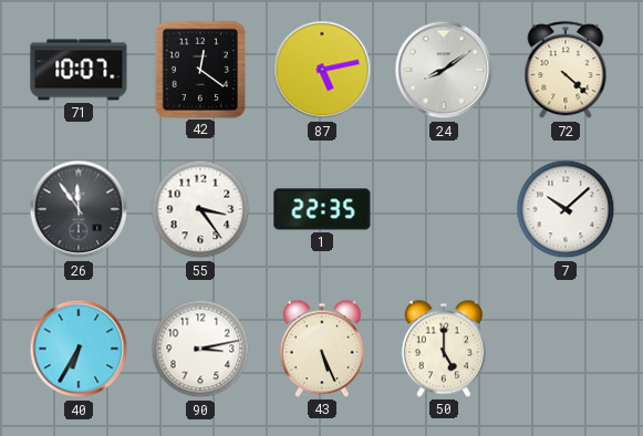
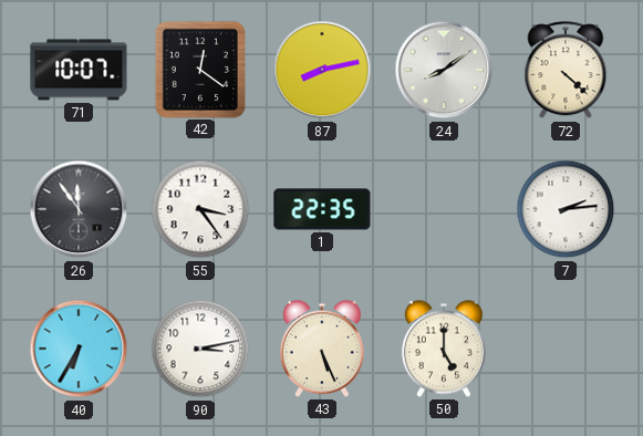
87: 5:13 -> 8:13
7: 10:08 -> 2:14
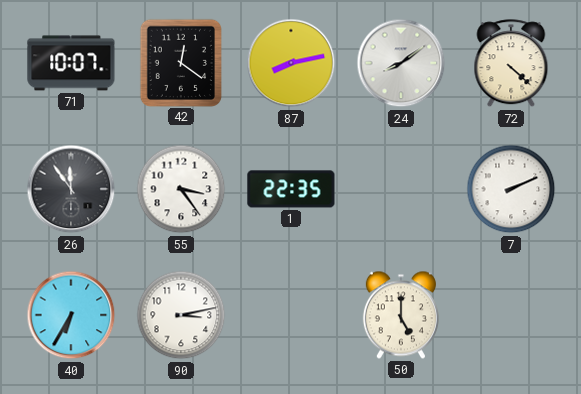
7: 2:14 -> 2:11
43: 5:26 -> none
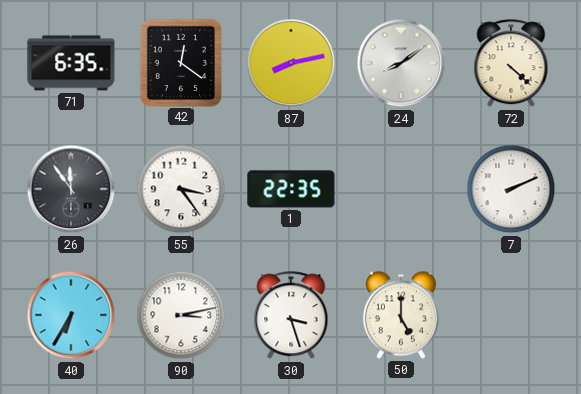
71: 10:07 -> 6:35
30: none -> 3:27
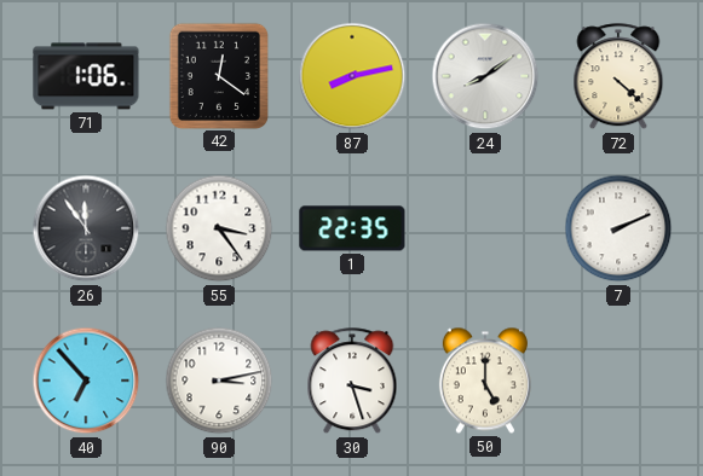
71: 6:35 -> 1:06
40: 6:35 -> 6:53
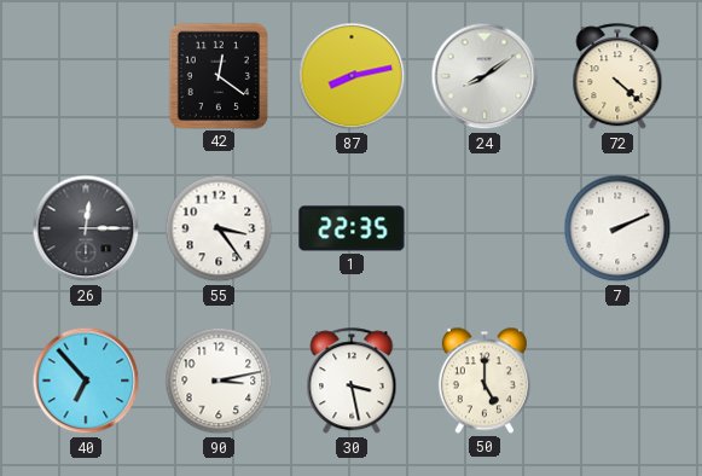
71: 1:06 -> none
26: 11:54 -> 12:15
30: 3:27 -> 3:28
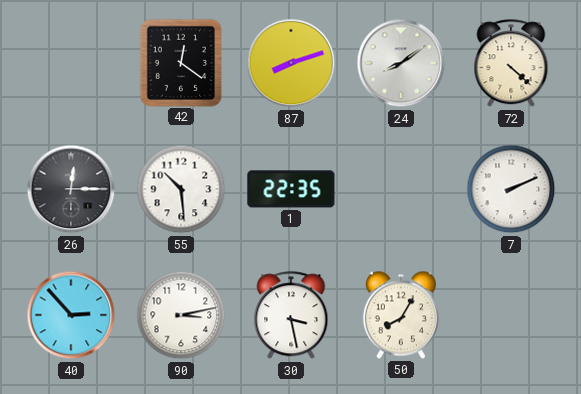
87: 8:13 -> 8:12
55: 3:24 -> 10:29
40: 6:53 -> 2:53
50: 5:00 -> 8:05
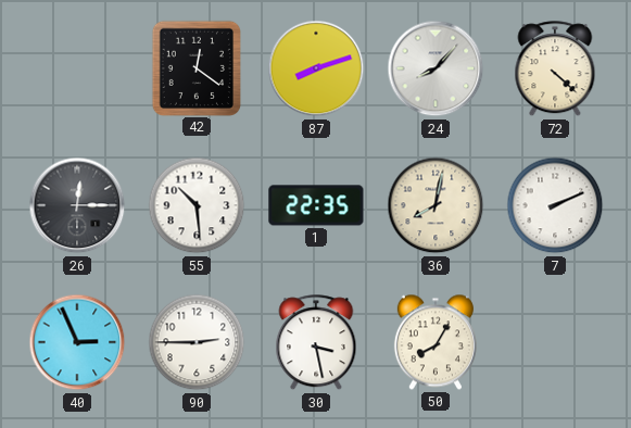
24: 8:09 -> 8:07
36: none -> 8:02
40: 2:53 -> 2:56
90: 3:13 -> 2:45
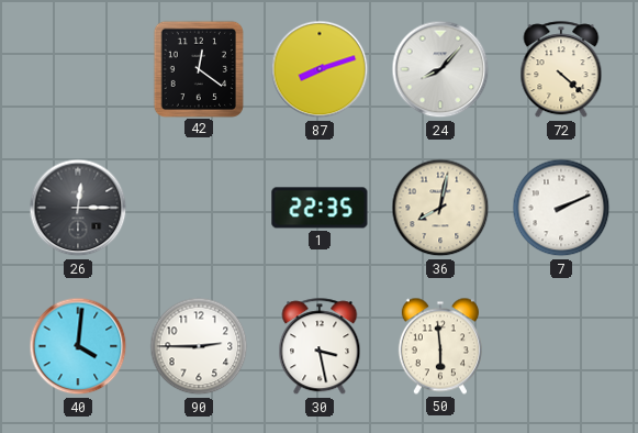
55: 10:29 -> none
40: 2:56 -> 4:01
50: 8:05 -> 5:59
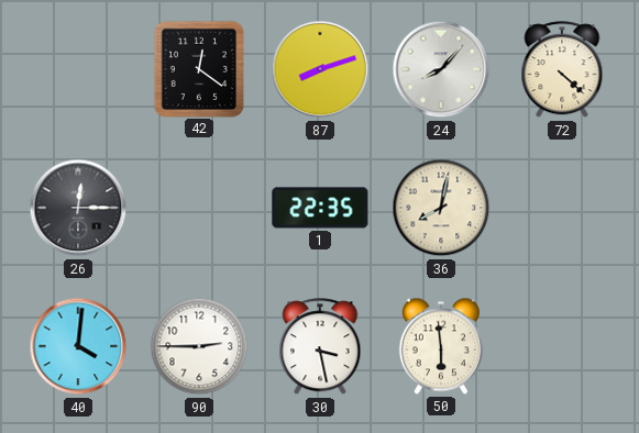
7: 2:11 -> none
